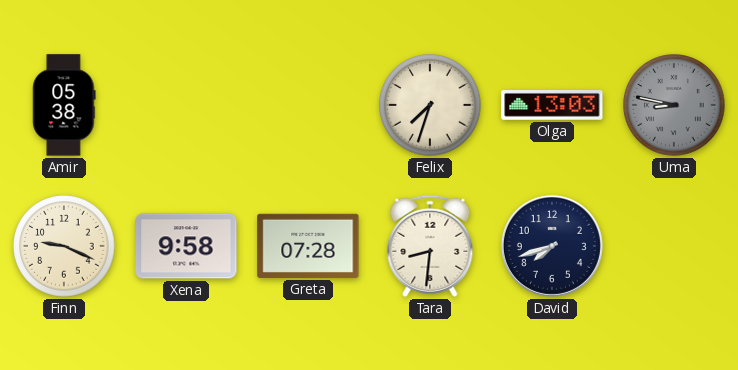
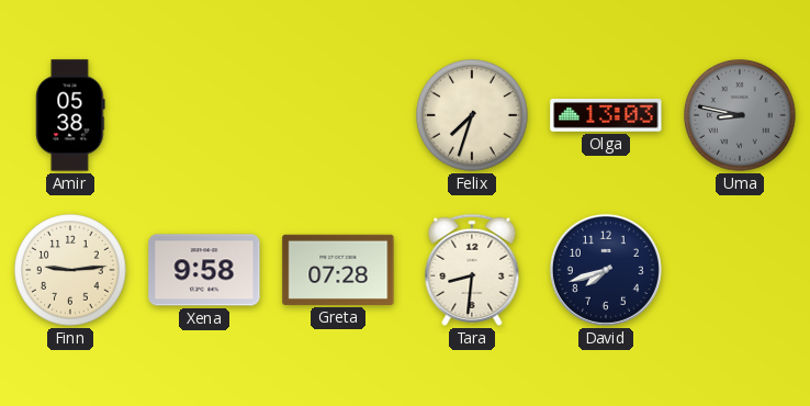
Finn: 9:19 -> 9:14
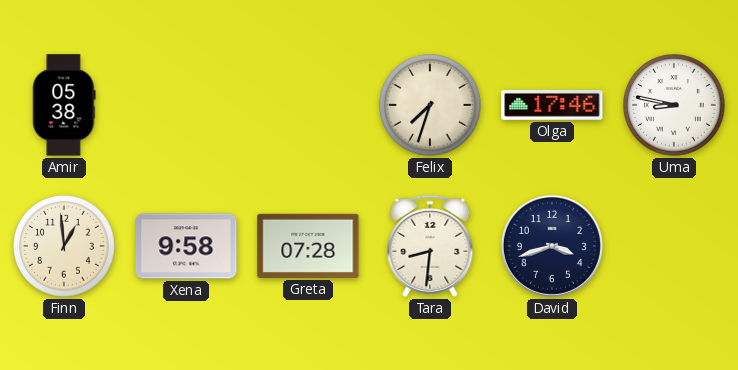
Olga: 13:03 -> 17:46
Uma dial: grey -> white
Finn: 9:14 -> 12:59
David: 7:42 -> 3:42
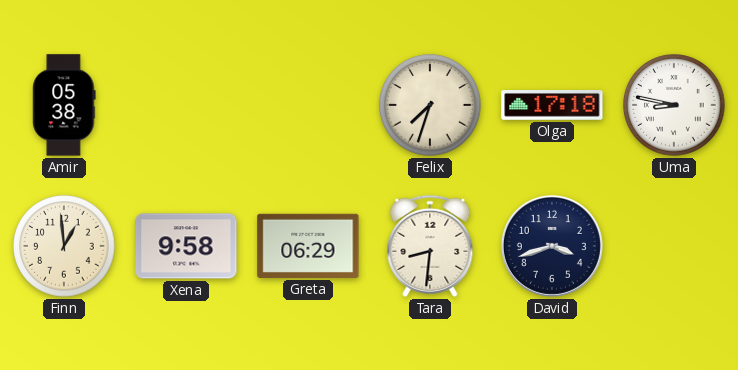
Olga: 17:46 -> 17:18
Greta: 07:28 -> 06:29
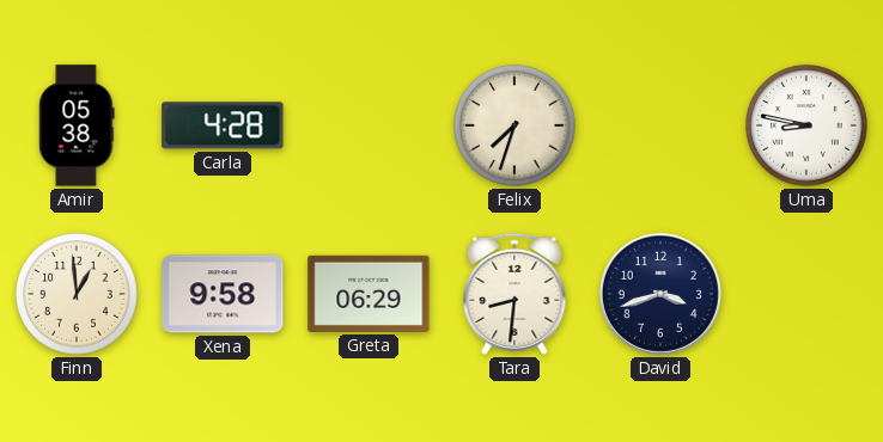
Carla: none -> 4:28
Olga: 17:18 -> none
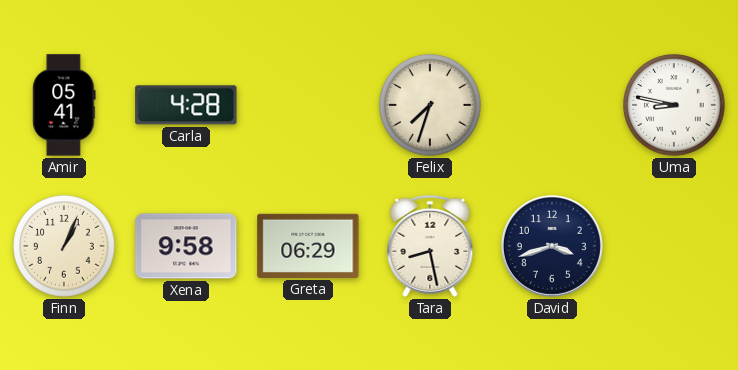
Amir: 05:38 -> 05:41
Finn: 12:59 -> 1:04
Tara: 8:31 -> 8:28
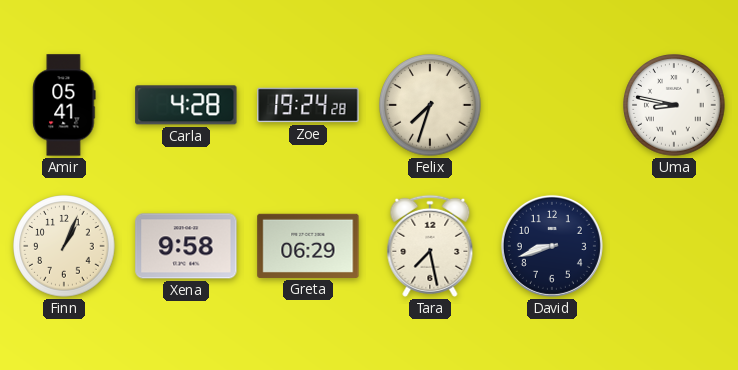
Zoe: none -> 19:24
Tara: 8:28 -> 7:28
David: 3:42 -> 8:42
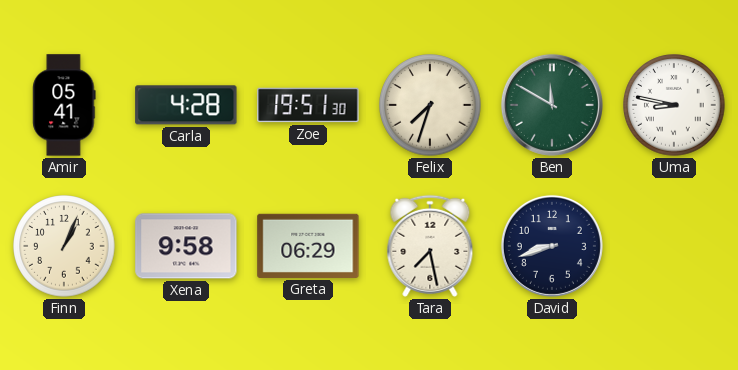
Zoe: 19:24 -> 19:51
Ben: none -> 11:50
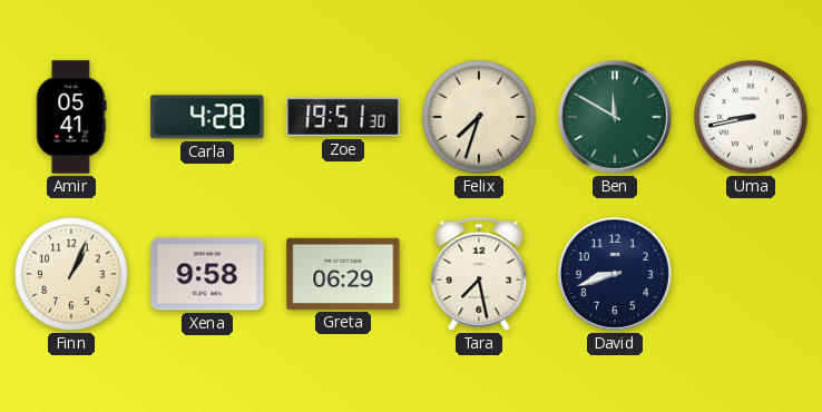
Uma: 8:47 -> 8:43
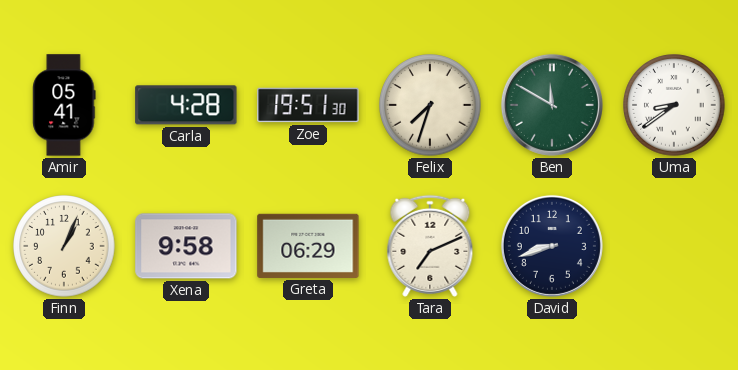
Uma: 8:43 -> 8:39
Tara: 7:28 -> 7:11
